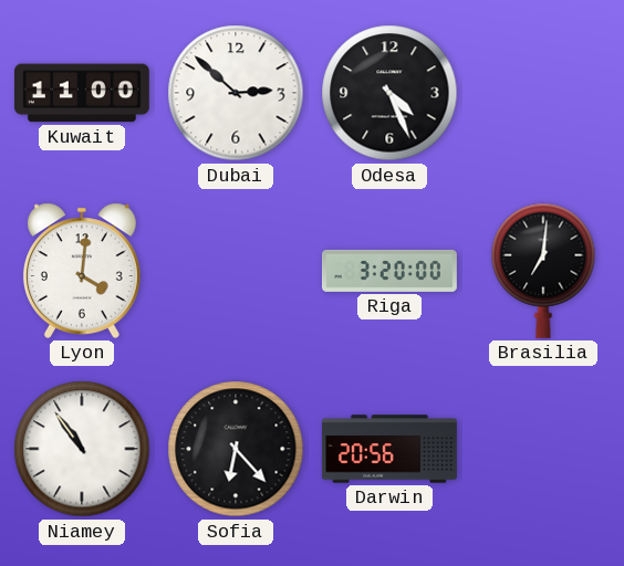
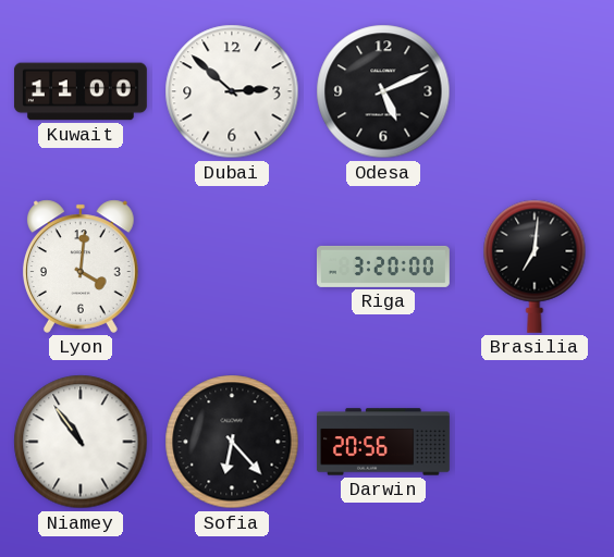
Odesa: 4:26 -> 5:11
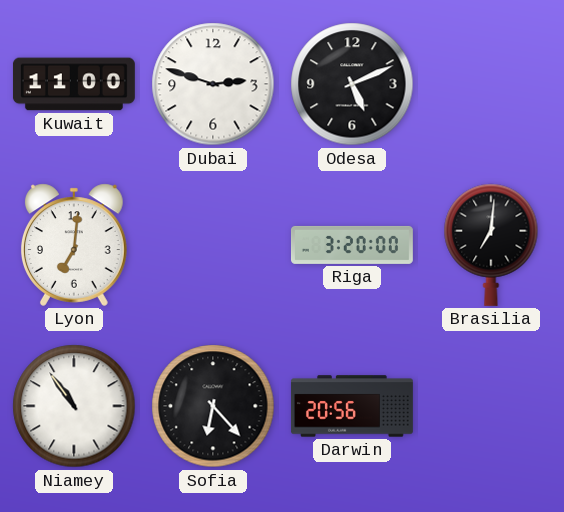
Dubai: 2:52 -> 2:48
Lyon: 4:01 -> 7:01
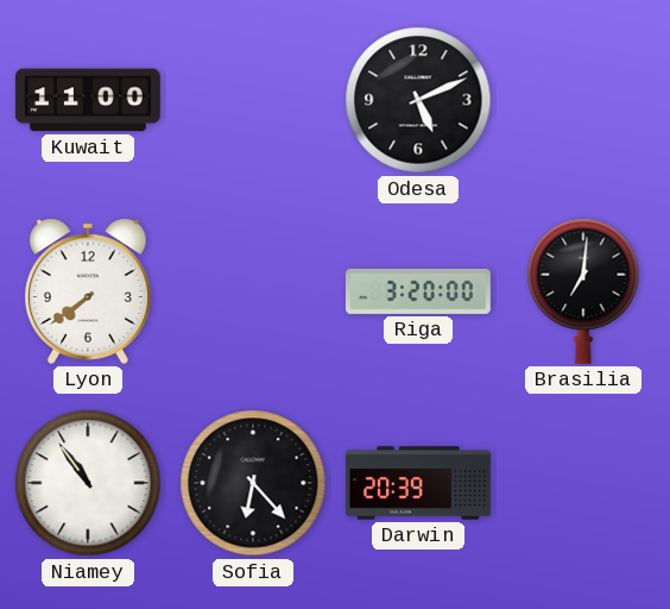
Dubai: 2:48 -> none
Lyon: 7:01 -> 7:39
Darwin: 20:56 -> 20:39
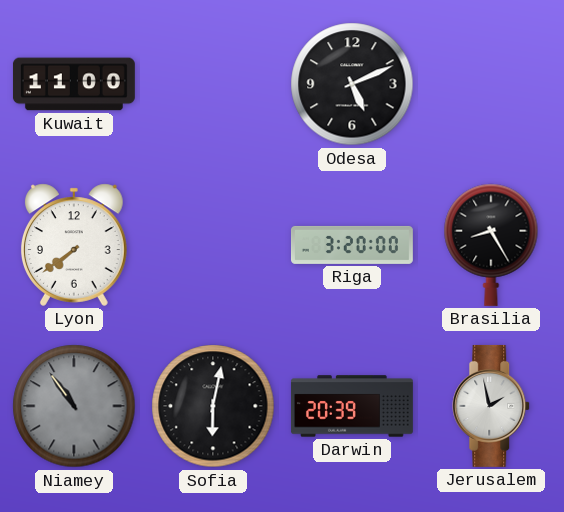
Brasilia: 7:01 -> 8:25
Niamey dial: white -> grey
Sofia: 6:23 -> 6:02
Jerusalem: none -> 1:58
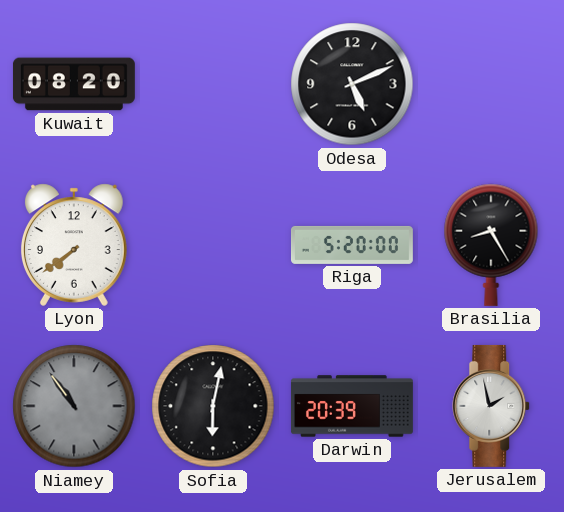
Kuwait: 11:00 -> 08:20
Riga: 3:20 -> 5:20
